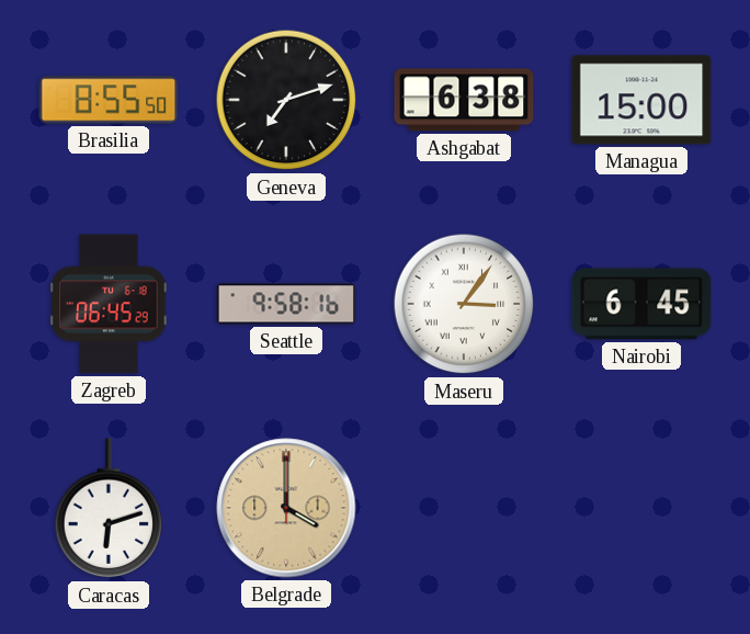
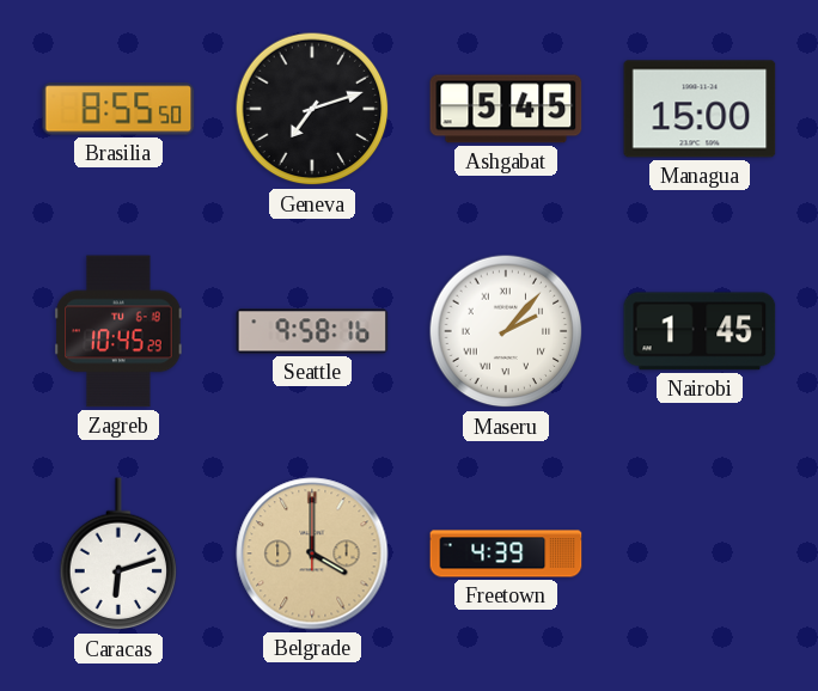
Ashgabat: 6:38 -> 5:45
Zagreb: 06:45 -> 10:45
Maseru: 3:06 -> 2:07
Nairobi: 6:45 -> 1:45
Freetown: none -> 4:39
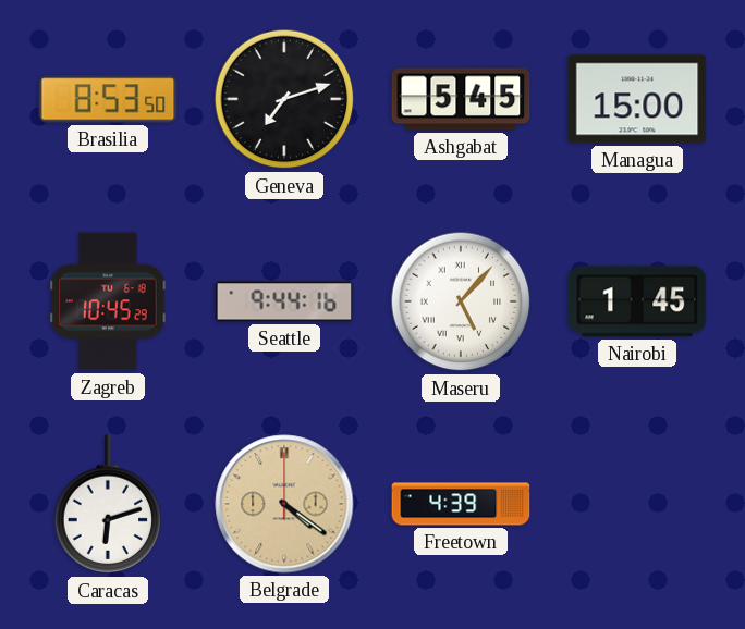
Brasilia: 8:55 -> 8:53
Seattle: 9:58 -> 9:44
Maseru: 2:07 -> 5:07
Belgrade: 4:00 -> 4:21
